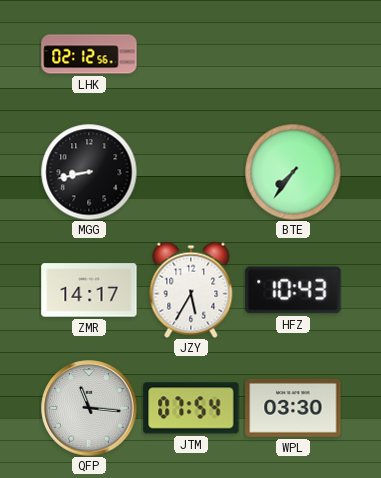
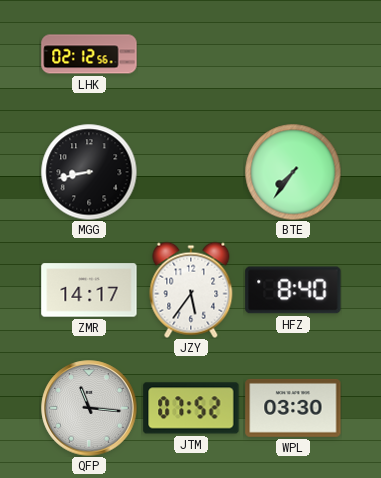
JZY: 5:35 -> 5:36
HFZ: 10:43 -> 8:40
JTM: 07:54 -> 07:52
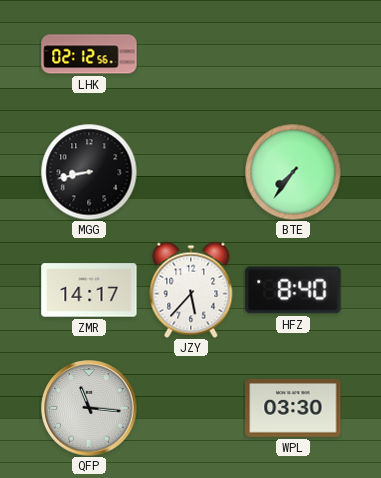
JZY: 5:36 -> 5:37
JTM: 07:52 -> none
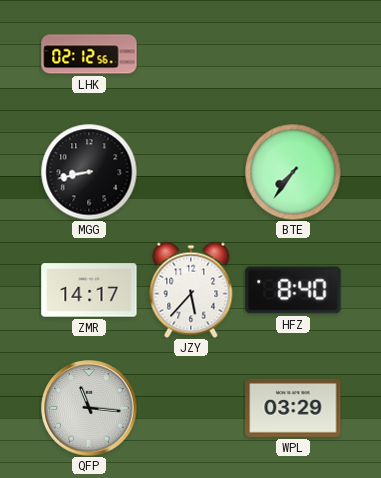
WPL: 03:30 -> 03:29
